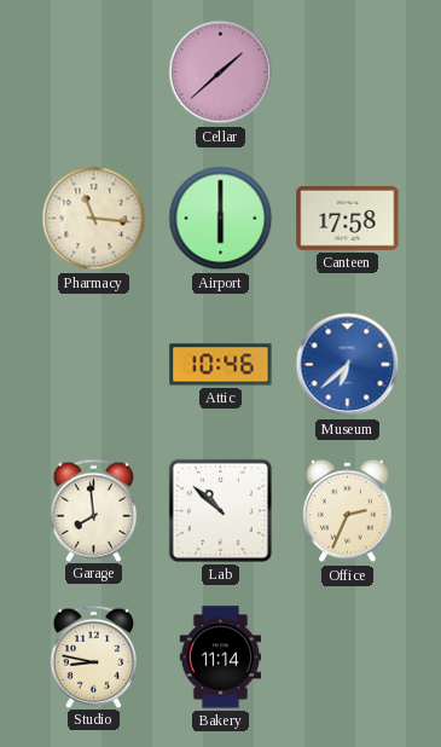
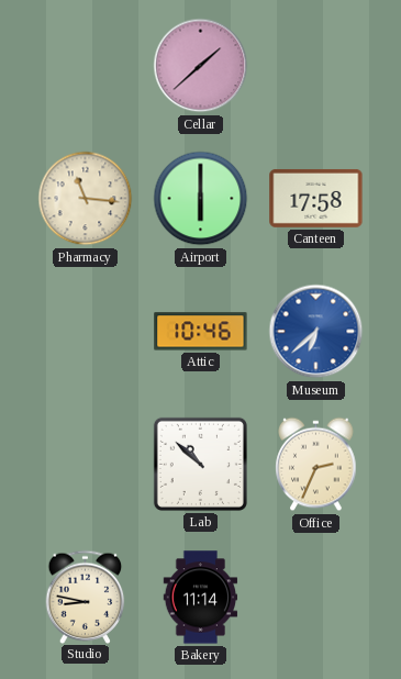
Garage: 7:59 -> none
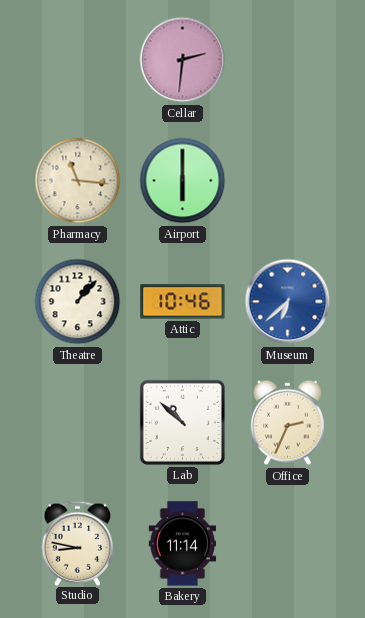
Cellar: 1:38 -> 2:31
Canteen: 17:58 -> none
Theatre: none -> 1:07
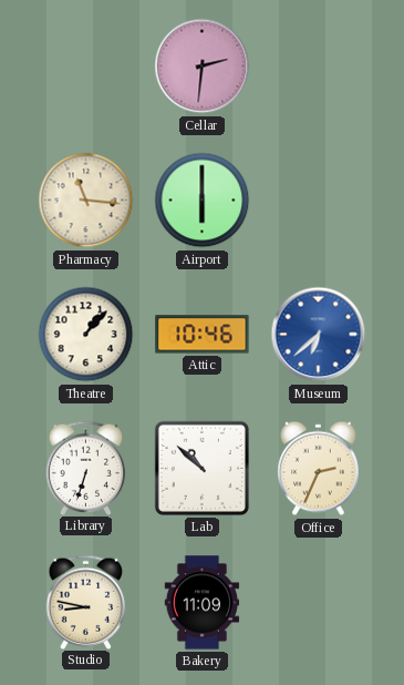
Library: none -> 6:33
Bakery: 11:14 -> 11:09
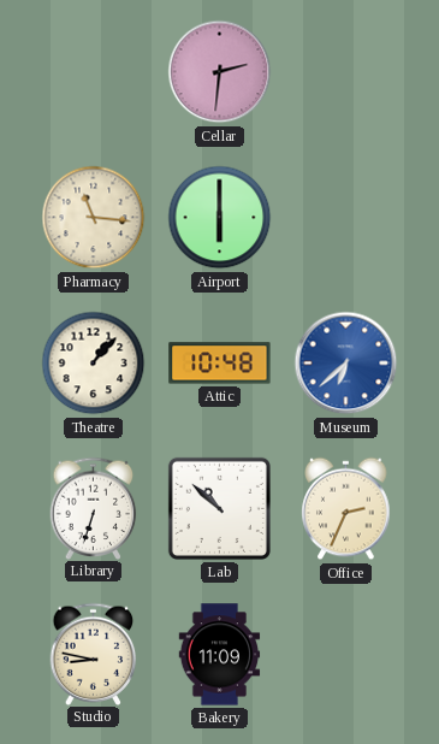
Attic: 10:46 -> 10:48
